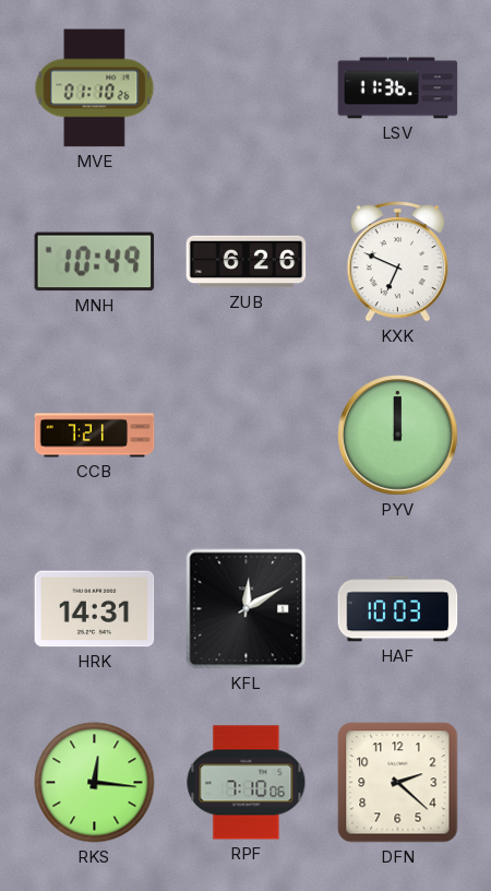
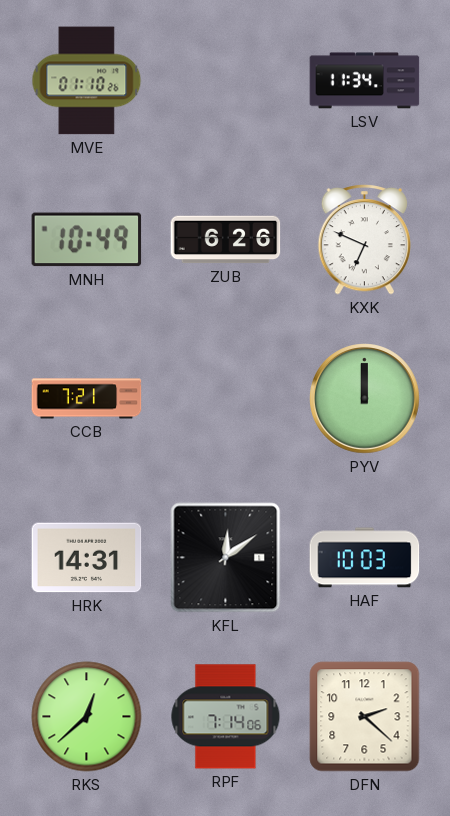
LSV: 11:36 -> 11:34
KFL: 12:10 -> 12:09
RKS: 12:16 -> 12:38
RPF: 7:10 -> 7:14
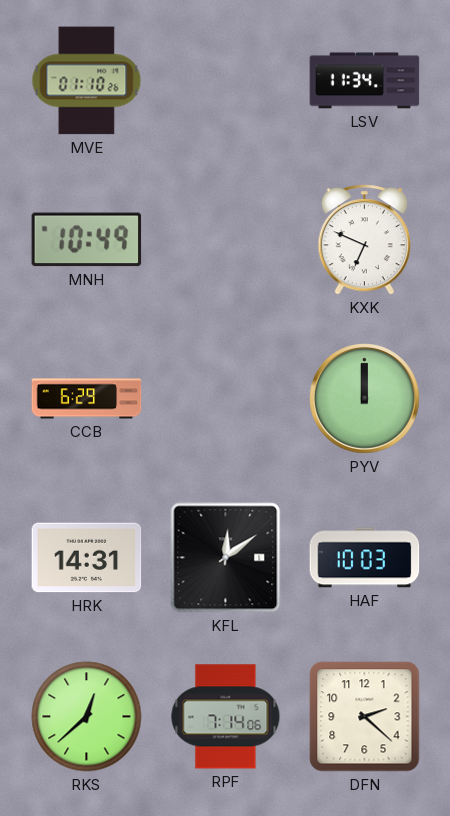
ZUB: 6:26 -> none
CCB: 7:21 -> 6:29
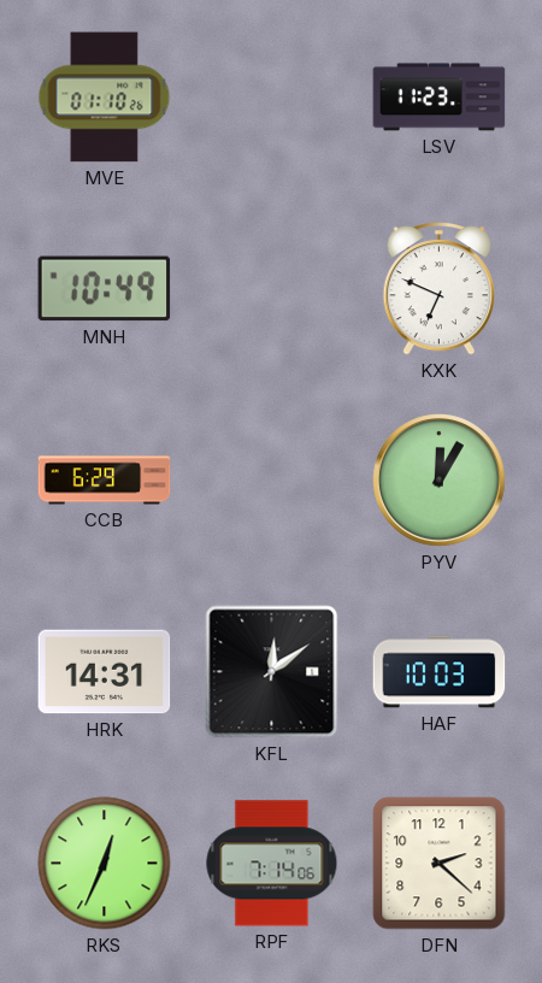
LSV: 11:34 -> 11:23
PYV: 12:00 -> 12:05
RKS: 12:38 -> 12:34
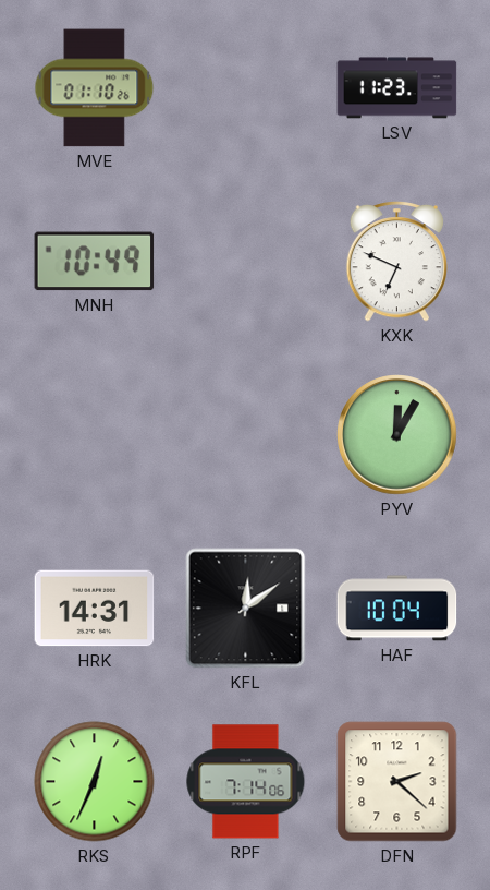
CCB: 6:29 -> none
HAF: 10:03 -> 10:04
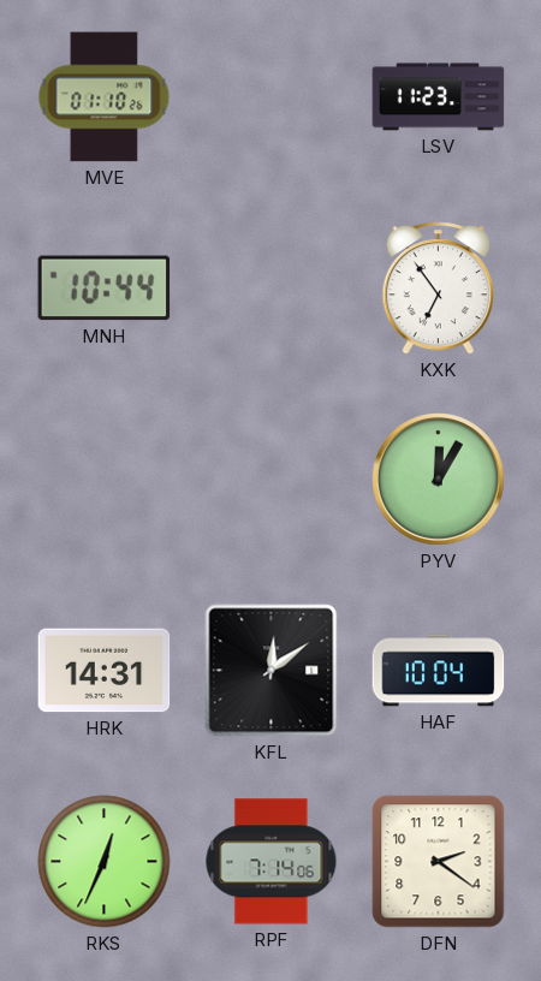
MNH: 10:49 -> 10:44
KXK: 6:49 -> 6:54
DFN: 2:22 -> 2:21
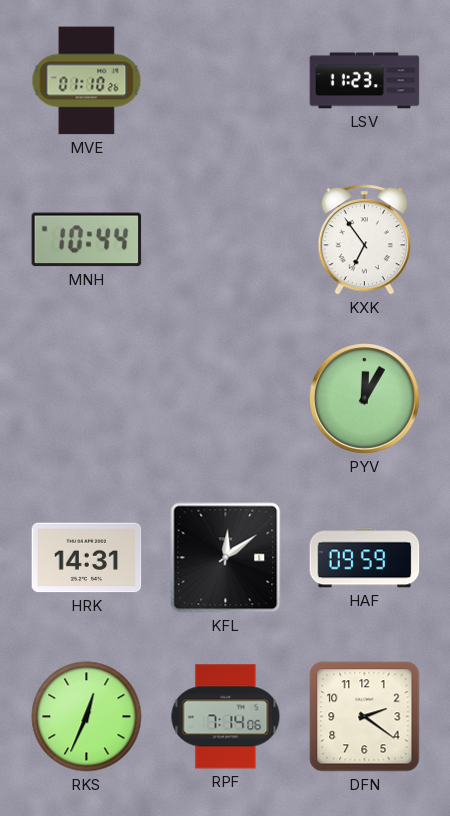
HAF: 10:04 -> 09:59
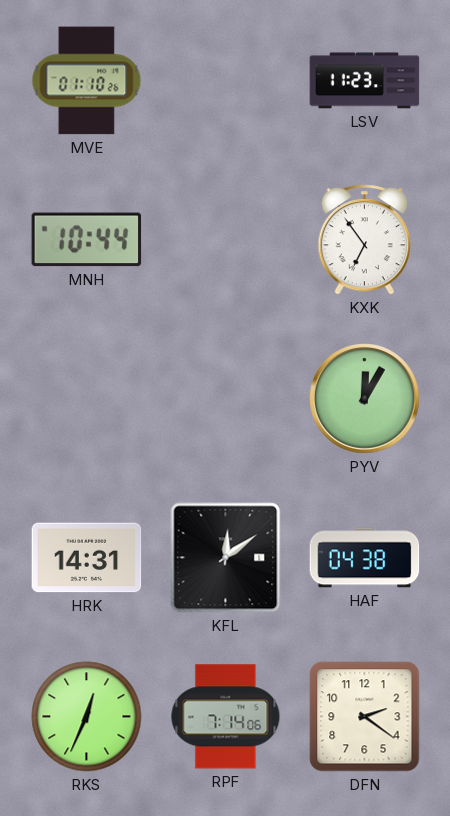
HAF: 09:59 -> 04:38
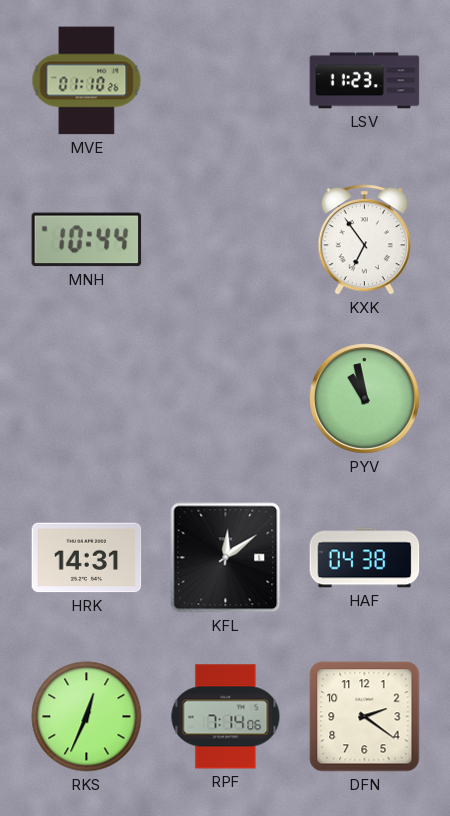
PYV: 12:05 -> 10:58
